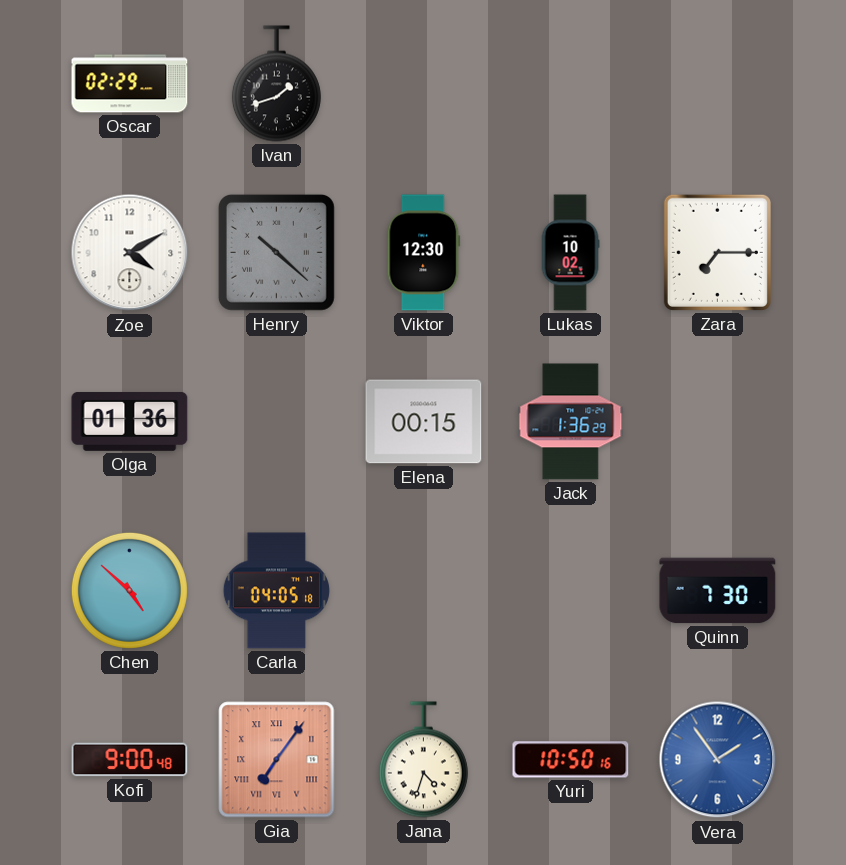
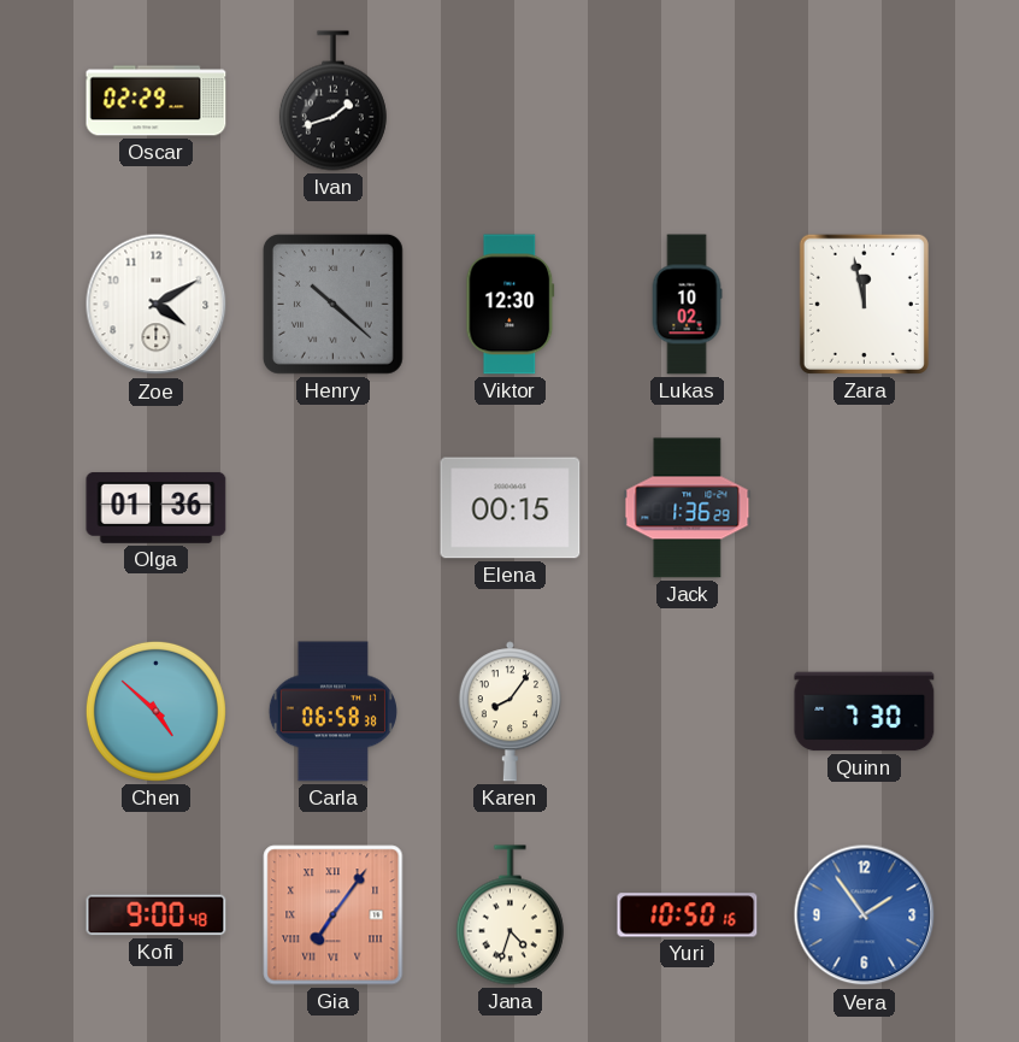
Zara: 7:15 -> 11:58
Carla: 04:05 -> 06:58
Karen: none -> 8:06
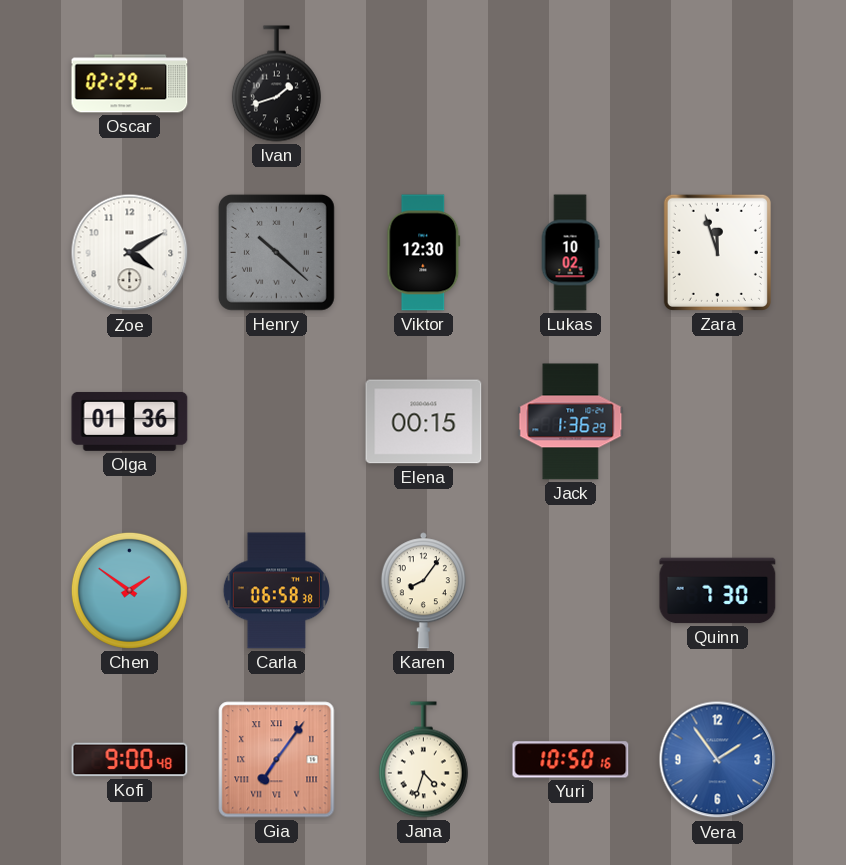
Zara: 11:58 -> 11:57
Chen: 4:52 -> 1:51
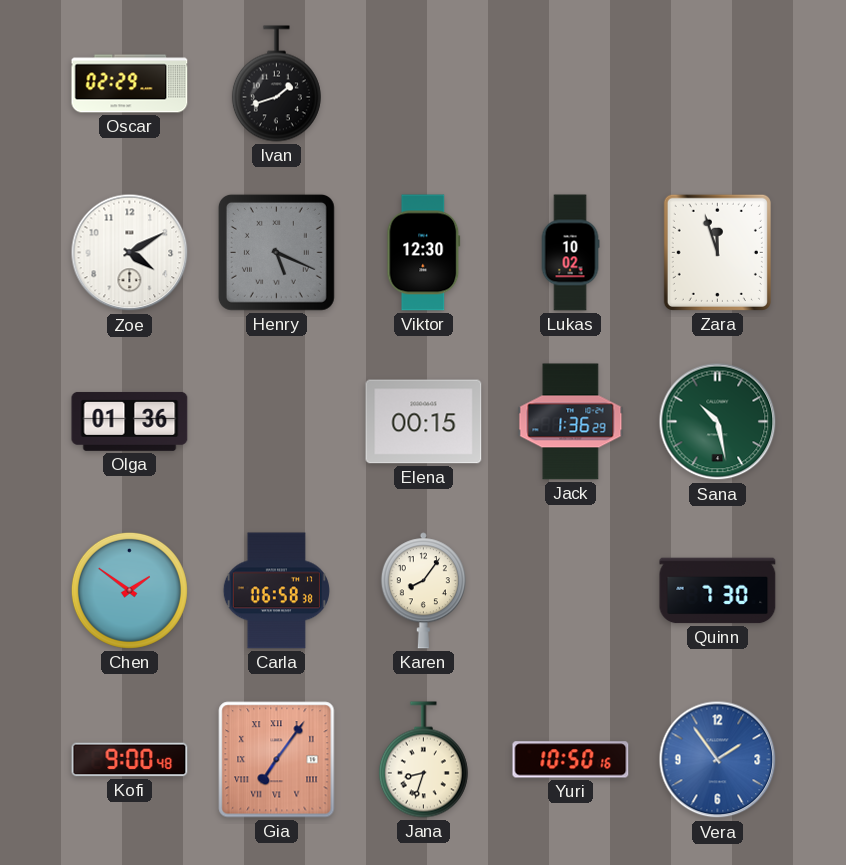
Henry: 10:22 -> 5:19
Sana: none -> 10:28
Jana: 4:33 -> 8:33
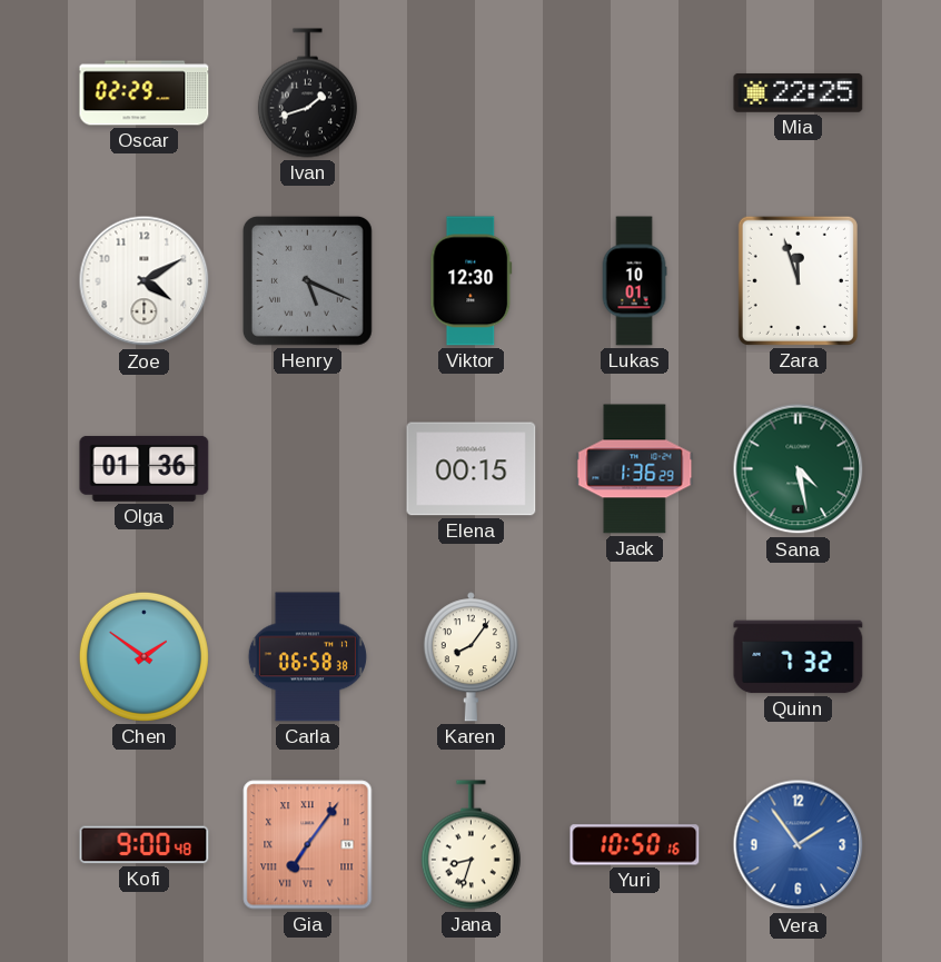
Mia: none -> 22:25
Lukas: 10:02 -> 10:01
Sana: 10:28 -> 4:28
Quinn: 7:30 -> 7:32
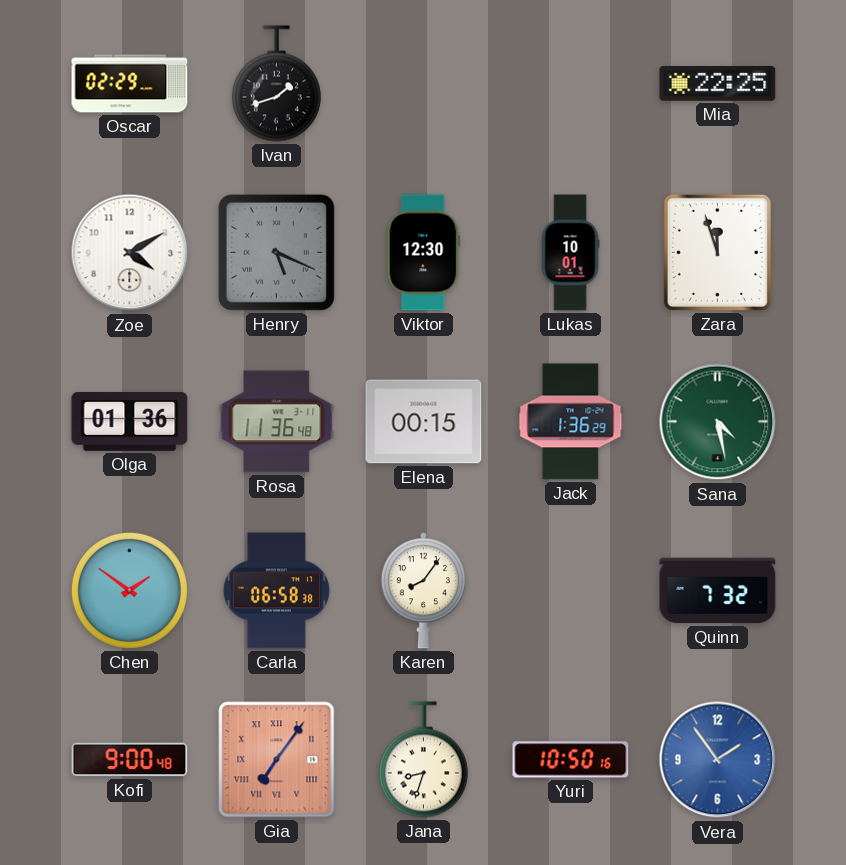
Rosa: none -> 11:36
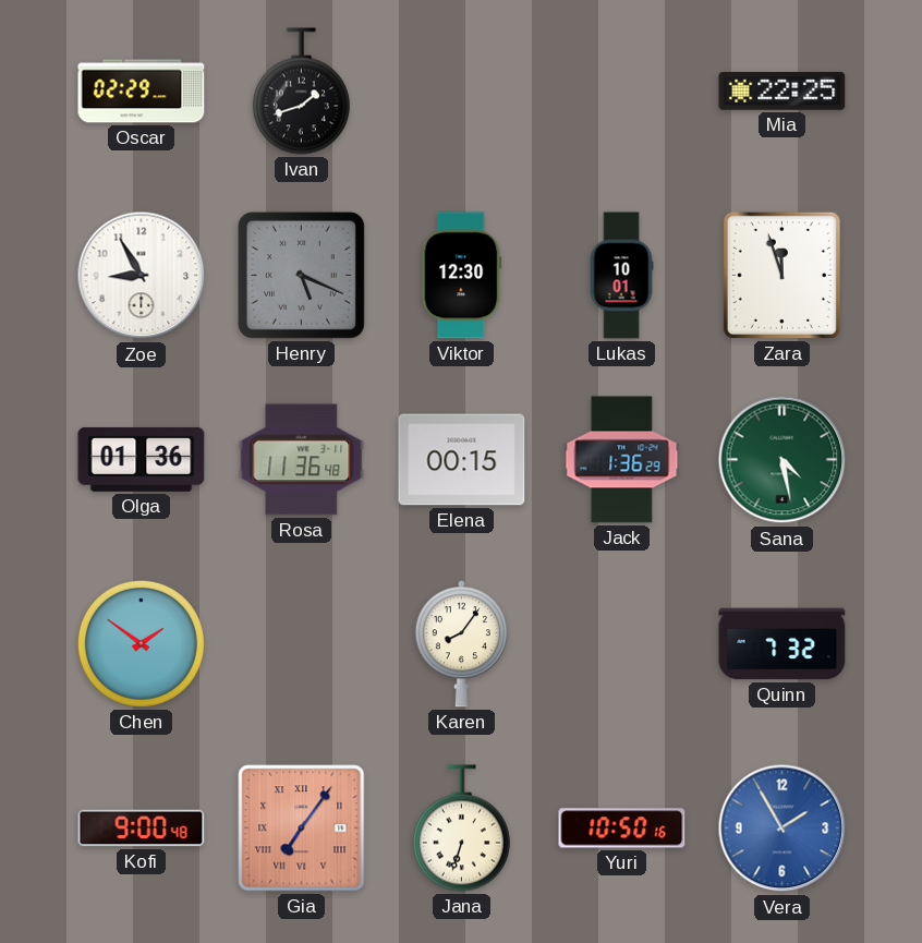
Zoe: 4:10 -> 8:55
Carla: 06:58 -> none
Jana: 8:33 -> 6:33
Vera: 1:54 -> 1:55
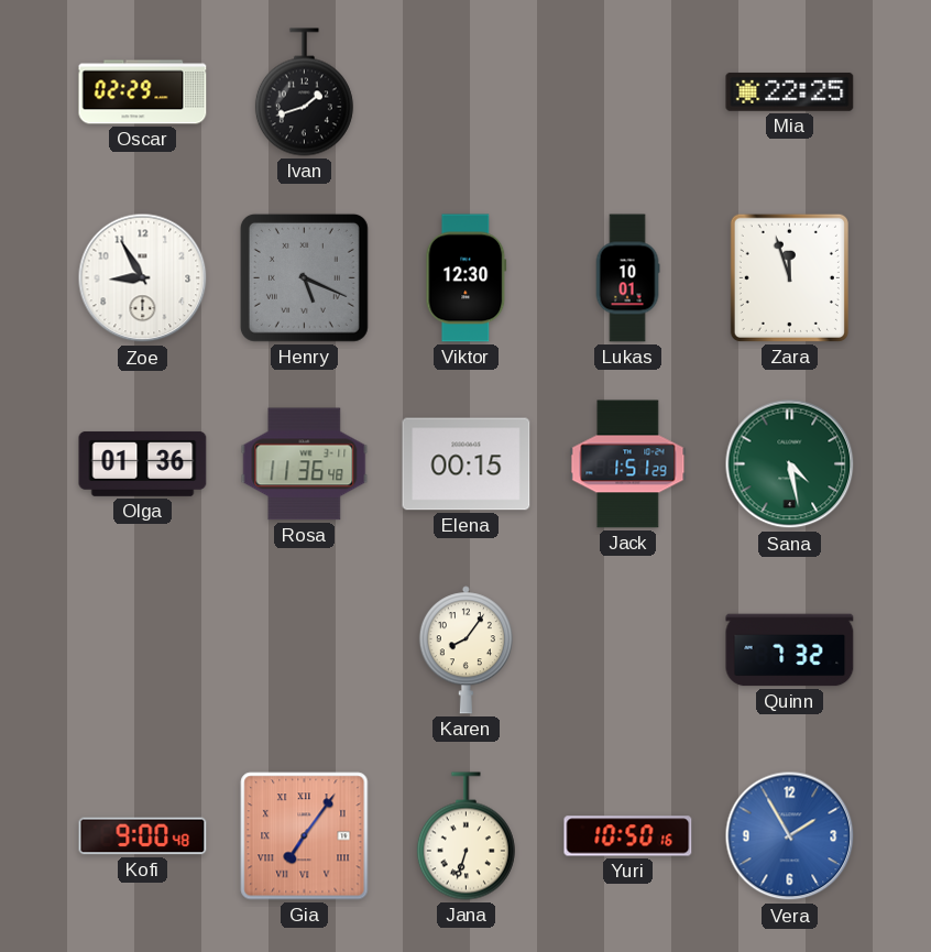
Jack: 1:36 -> 1:51
Chen: 1:51 -> none
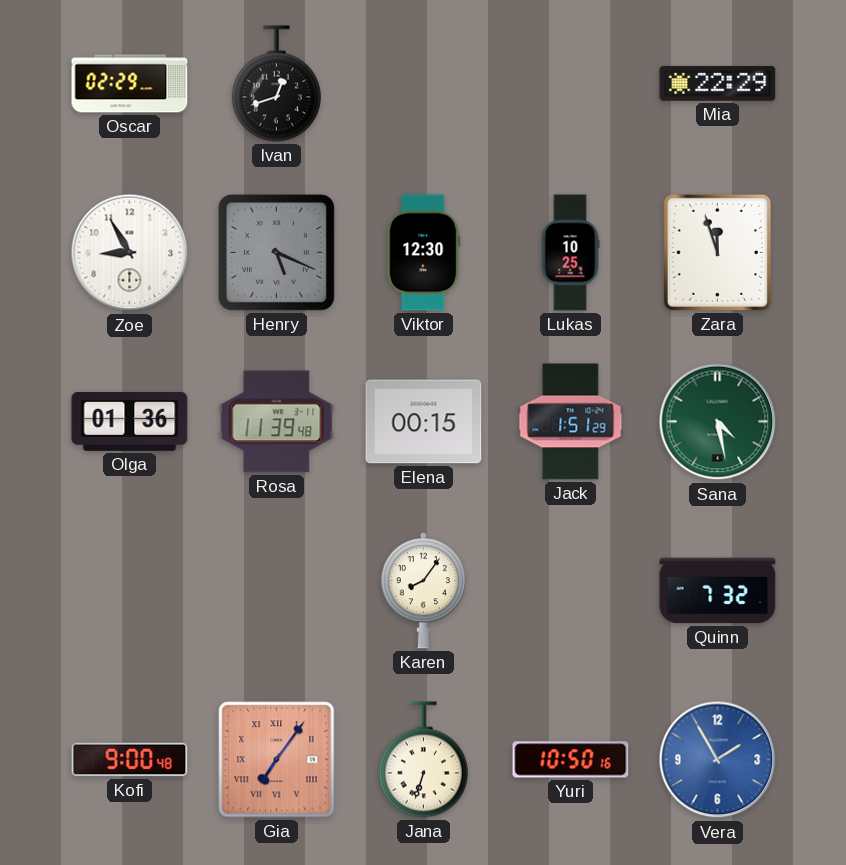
Ivan: 1:42 -> 12:42
Mia: 22:25 -> 22:29
Lukas: 10:01 -> 10:25
Rosa: 11:36 -> 11:39
